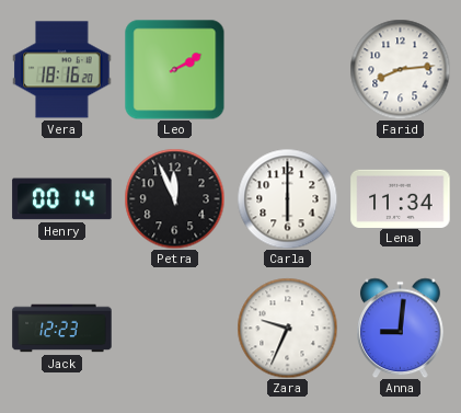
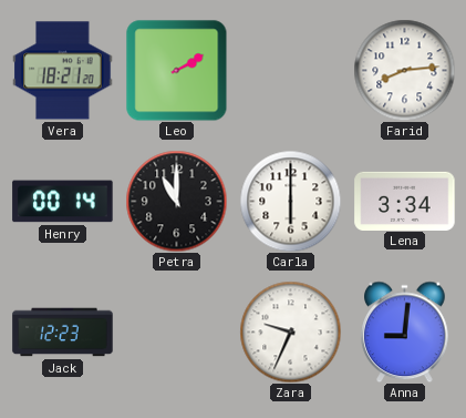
Vera: 18:16 -> 18:21
Petra: 11:56 -> 11:00
Lena: 11:34 -> 3:34
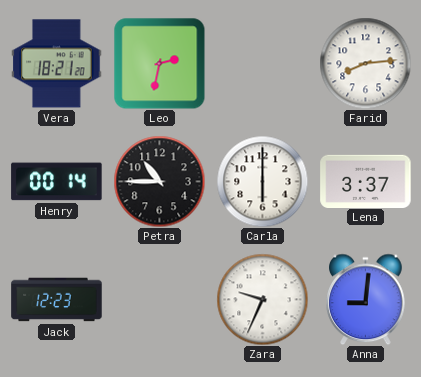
Leo: 2:10 -> 2:32
Petra: 11:00 -> 10:45
Lena: 3:34 -> 3:37
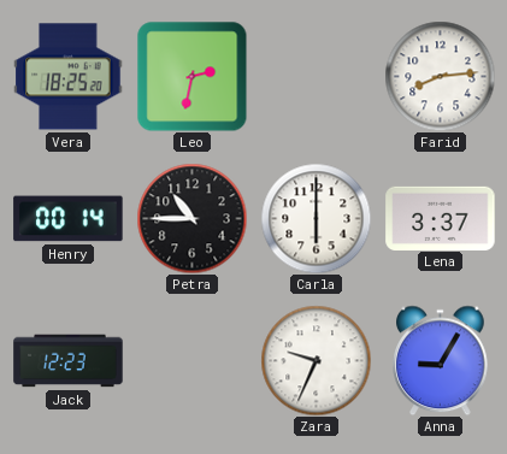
Vera: 18:21 -> 18:25
Anna: 9:01 -> 9:05
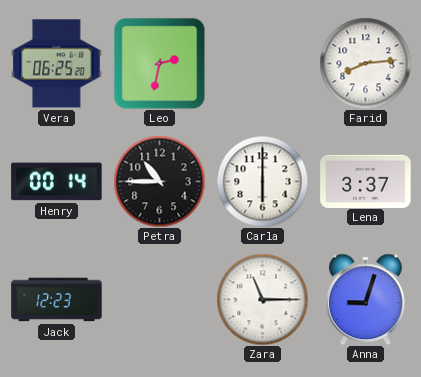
Vera: 18:25 -> 06:25
Zara: 9:34 -> 11:15
Anna: 9:05 -> 9:03
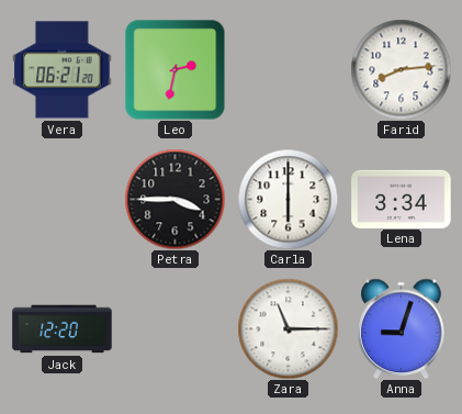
Vera: 06:25 -> 06:21
Henry: 00:14 -> none
Petra: 10:45 -> 3:45
Lena: 3:37 -> 3:34
Jack: 12:23 -> 12:20
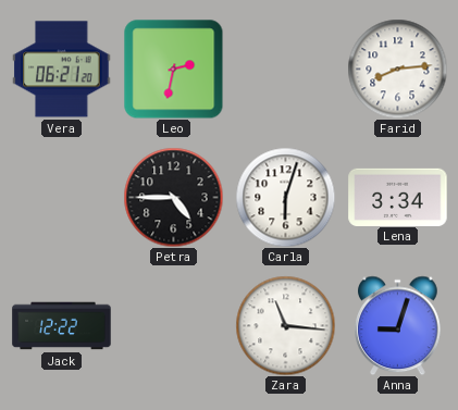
Petra: 3:45 -> 4:45
Carla: 6:00 -> 6:03
Jack: 12:20 -> 12:22
Zara: 11:15 -> 11:16
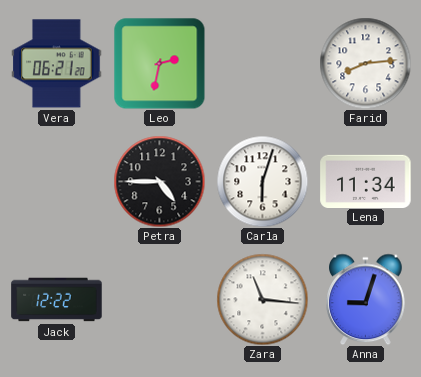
Lena: 3:34 -> 11:34
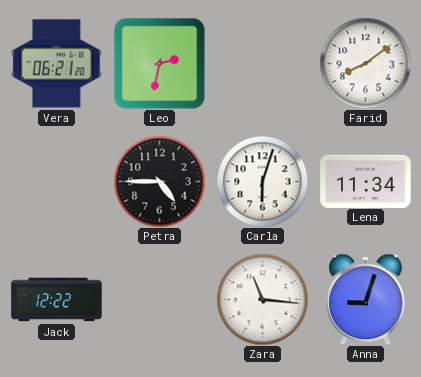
Farid: 8:14 -> 8:09
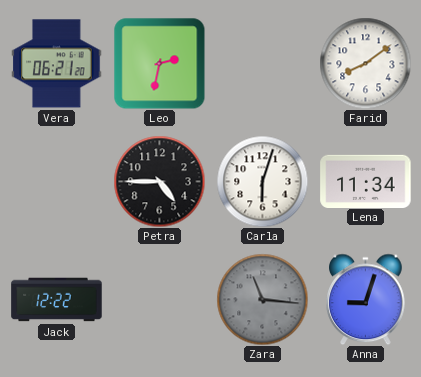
Zara dial: white -> grey
